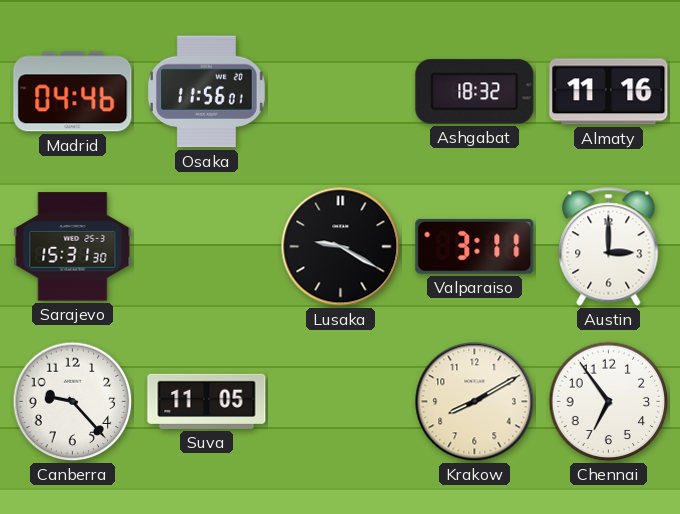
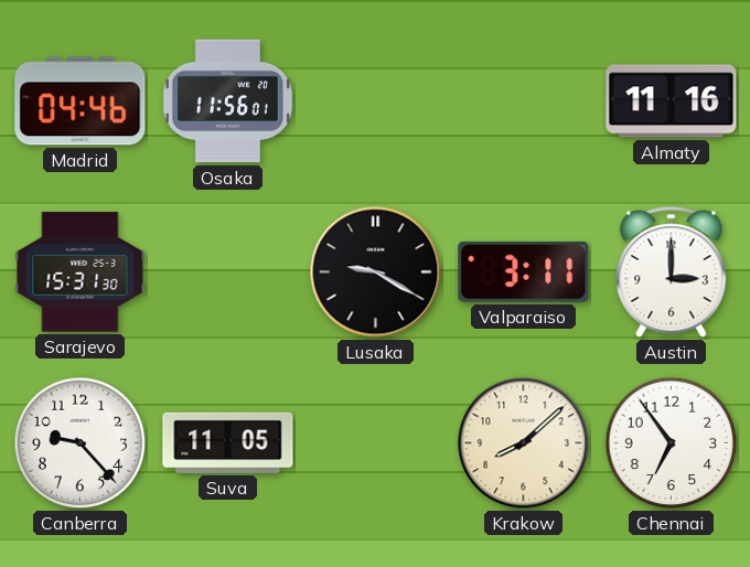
Ashgabat: 18:32 -> none
Krakow: 8:10 -> 8:08
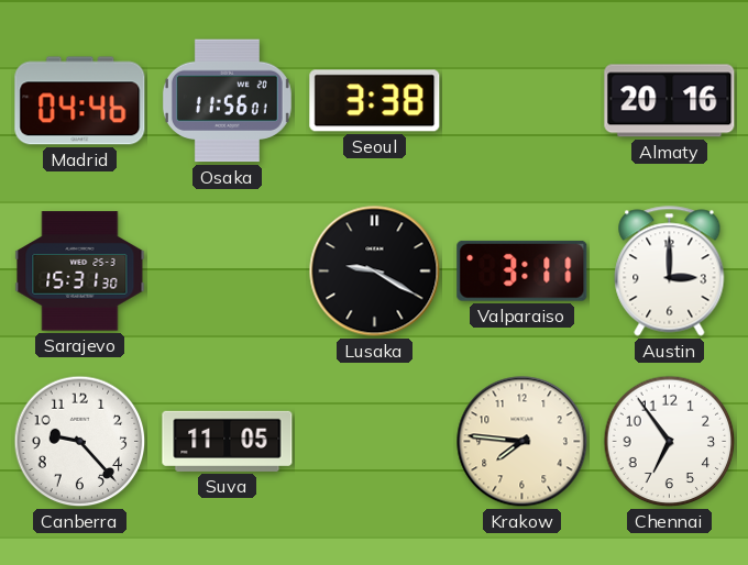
Seoul: none -> 3:38
Almaty: 11:16 -> 20:16
Krakow: 8:08 -> 7:46
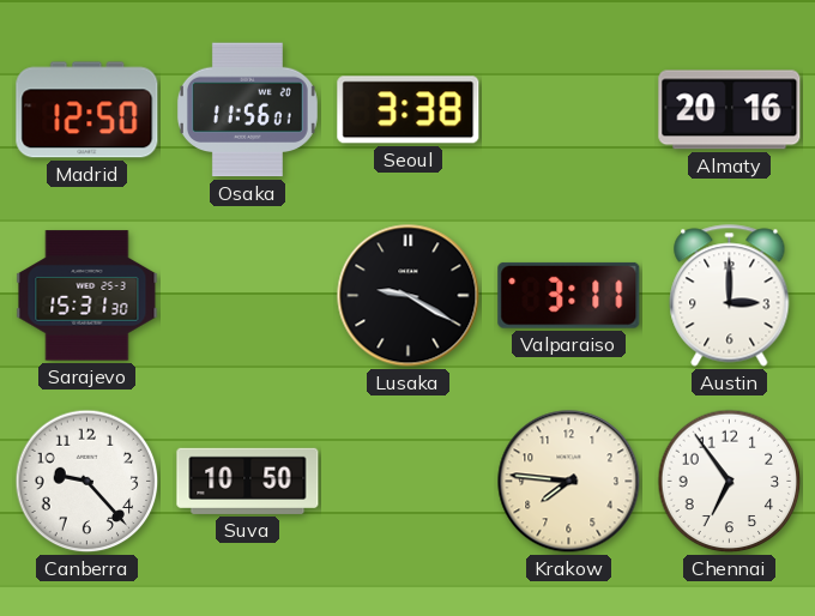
Madrid: 04:46 -> 12:50
Suva: 11:05 -> 10:50
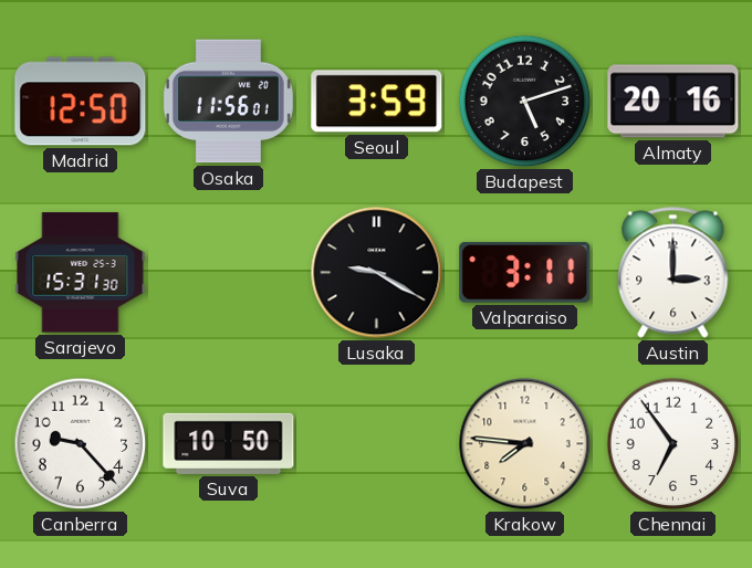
Seoul: 3:38 -> 3:59
Budapest: none -> 5:12
